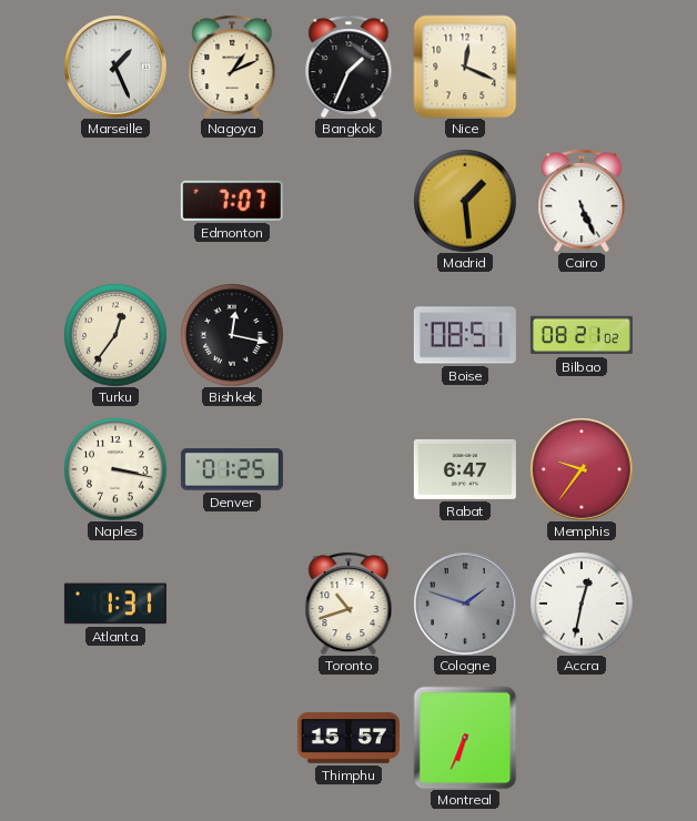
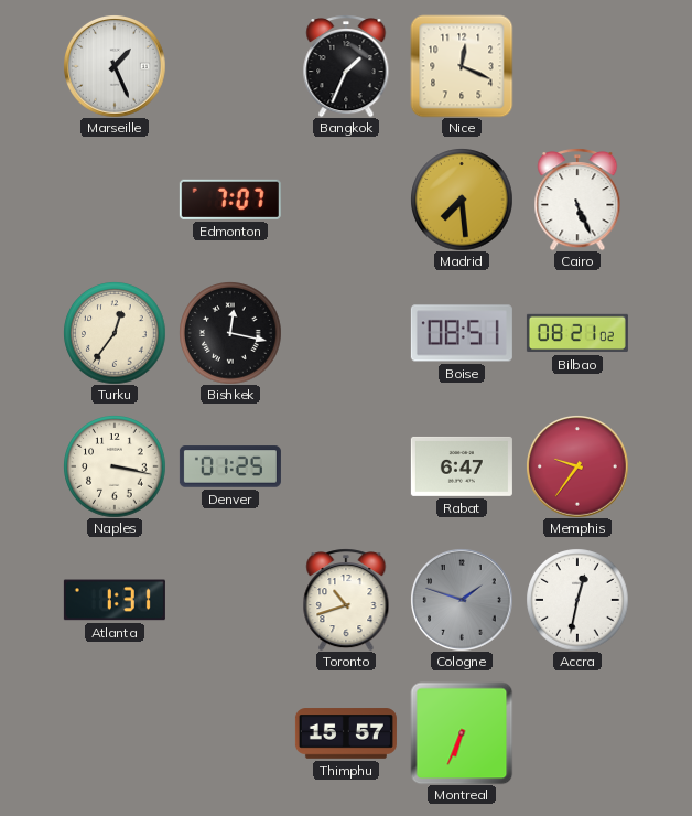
Nagoya: 1:11 -> none
Madrid: 1:29 -> 7:29
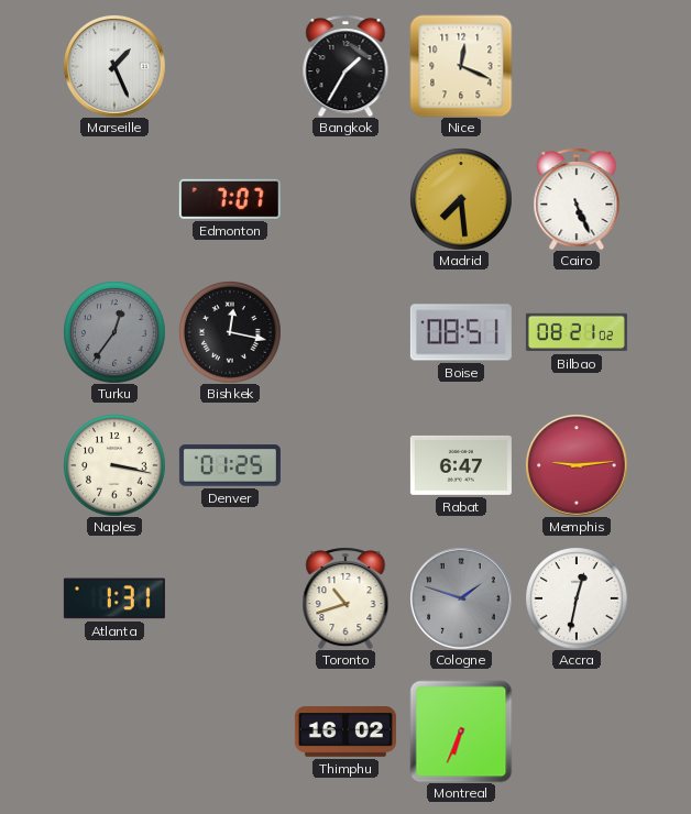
Bangkok: 1:34 -> 1:35
Turku dial: cream -> grey
Memphis: 9:36 -> 9:14
Thimphu: 15:57 -> 16:02
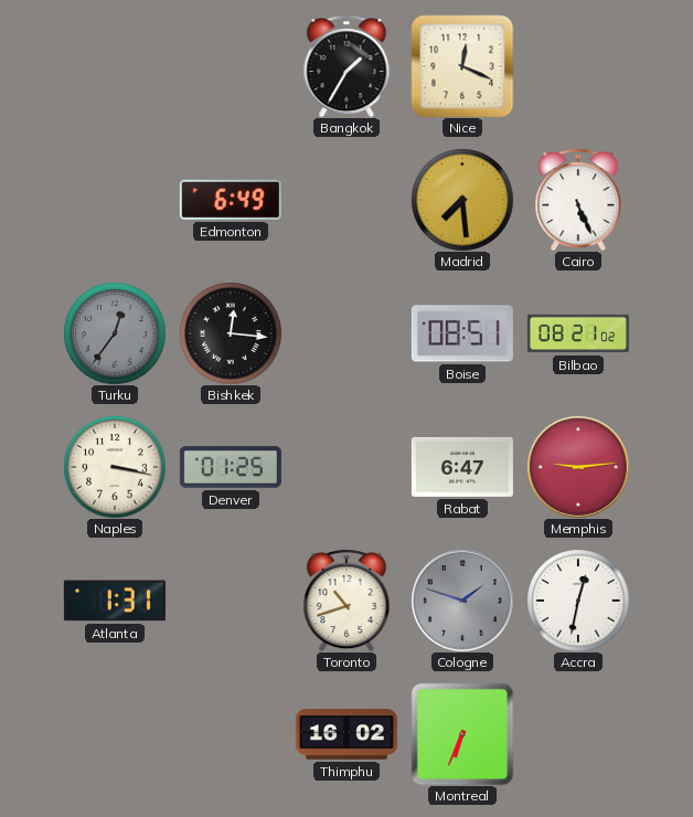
Marseille: 1:26 -> none
Edmonton: 7:07 -> 6:49
Bishkek: 12:17 -> 12:16
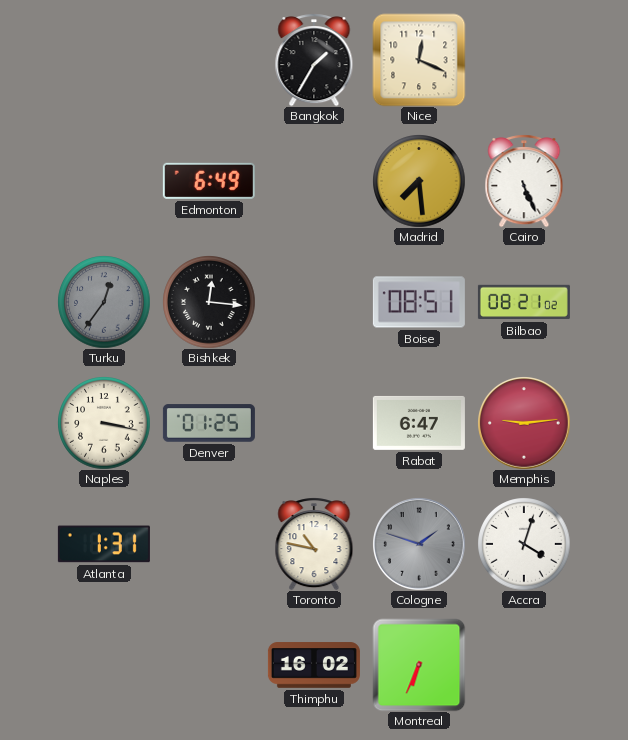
Toronto: 10:42 -> 10:47
Accra: 12:32 -> 4:03
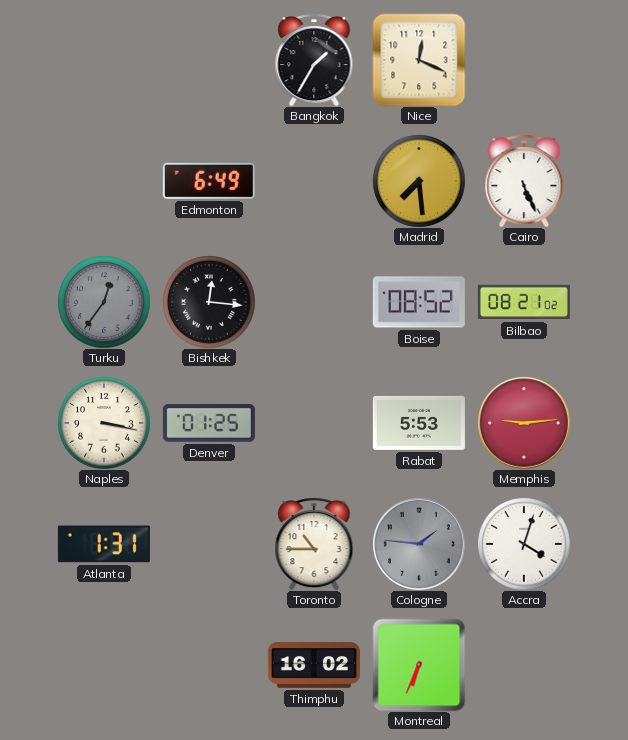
Boise: 08:51 -> 08:52
Rabat: 6:47 -> 5:53
Toronto: 10:47 -> 10:45
Cologne: 1:48 -> 1:46
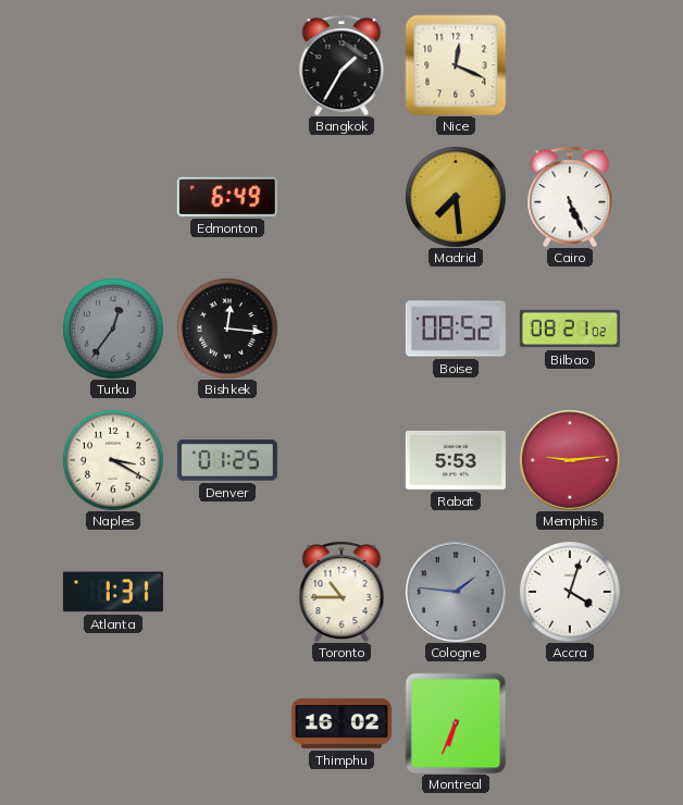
Naples: 3:17 -> 3:20
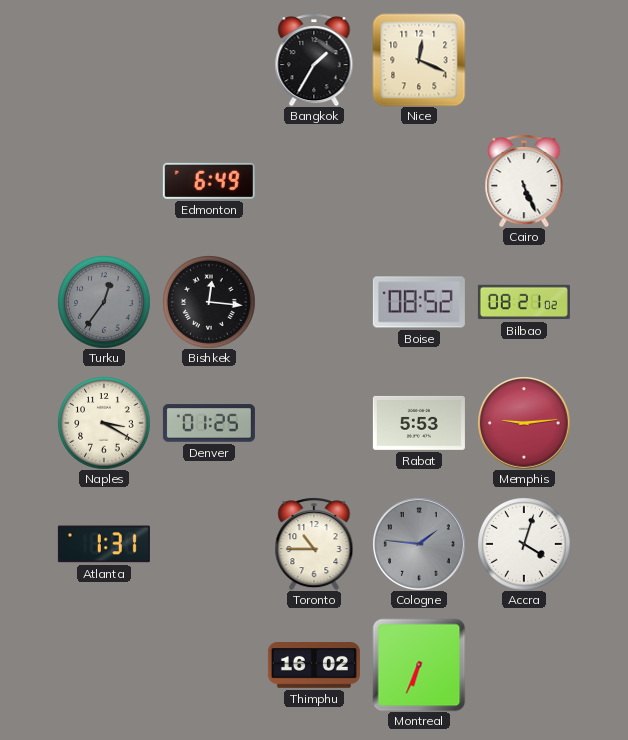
Madrid: 7:29 -> none
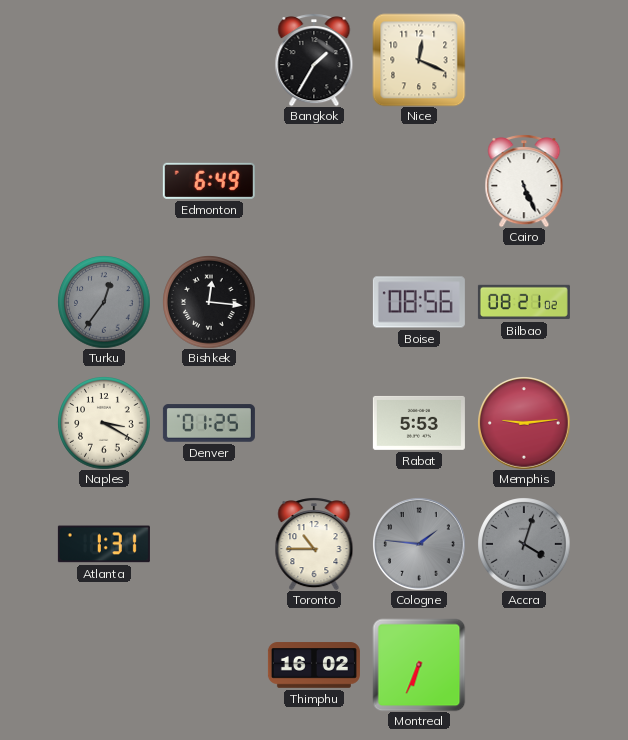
Boise: 08:52 -> 08:56
Accra dial: white -> grey
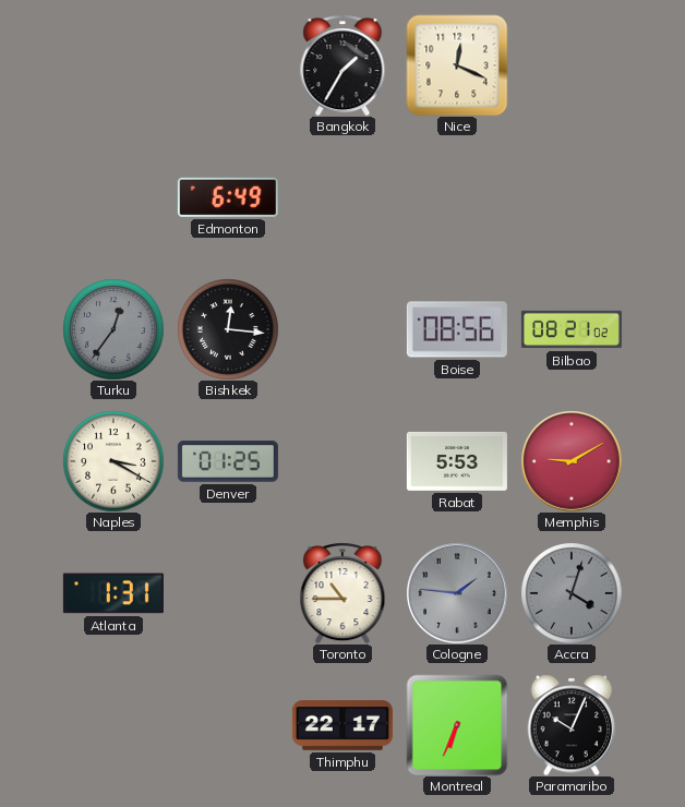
Cairo: 5:26 -> none
Memphis: 9:14 -> 9:10
Thimphu: 16:02 -> 22:17
Paramaribo: none -> 10:04
